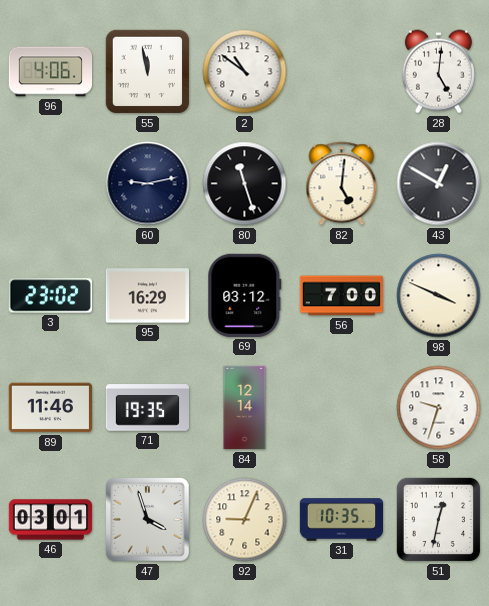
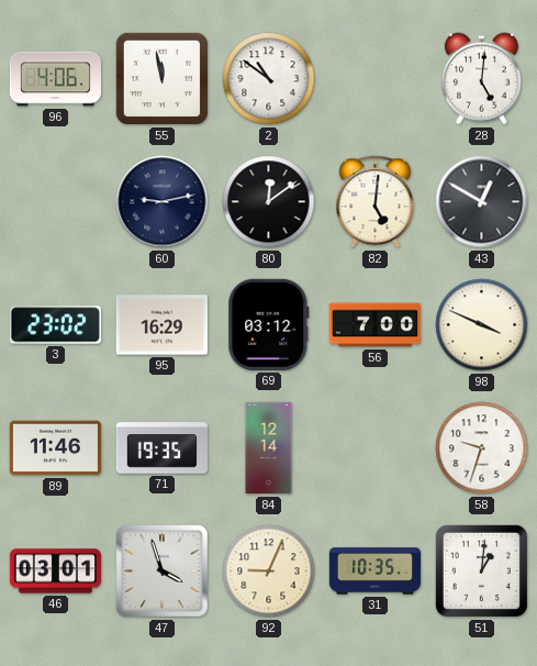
80: 11:27 -> 12:09
51: 12:32 -> 1:01
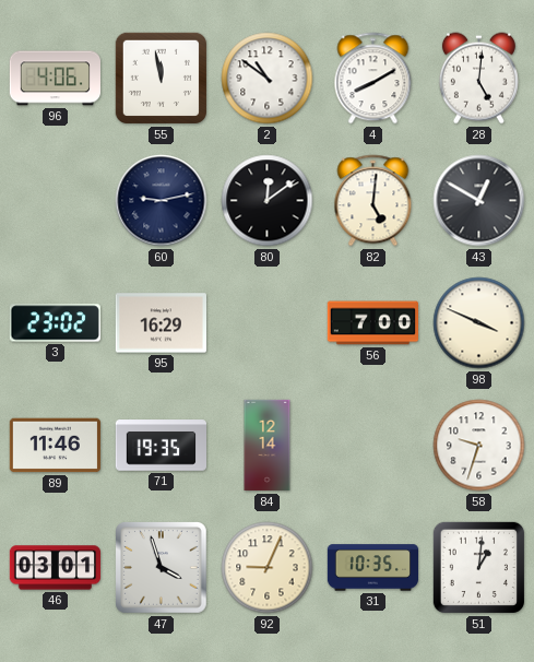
4: none -> 8:10
69: 03:12 -> none
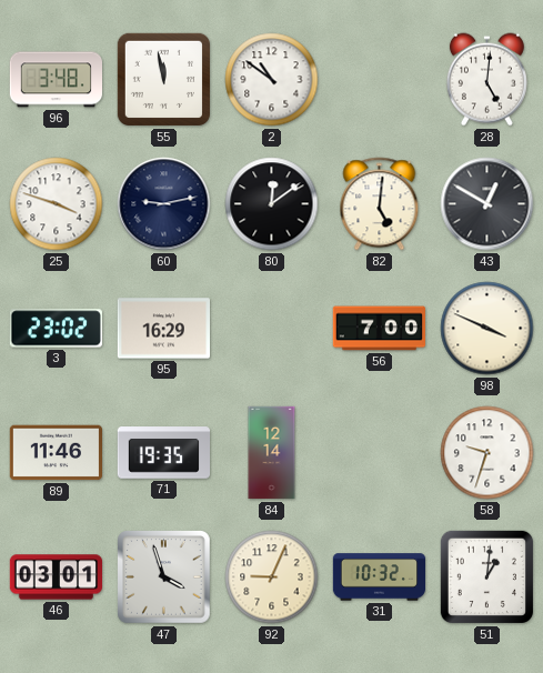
96: 4:06 -> 3:48
4: 8:10 -> none
25: none -> 3:48
31: 10:35 -> 10:32
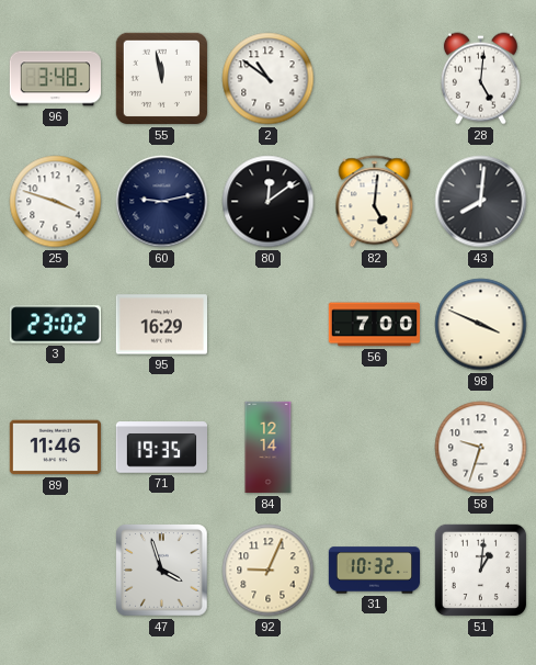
43: 12:50 -> 8:01
46: 03:01 -> none
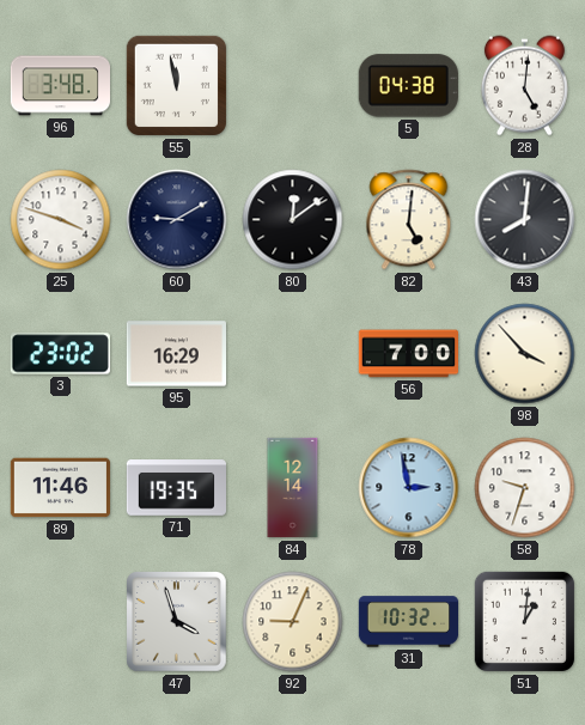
2: 10:51 -> none
5: none -> 04:38
60: 9:13 -> 9:10
98: 3:49 -> 3:53
78: none -> 2:58
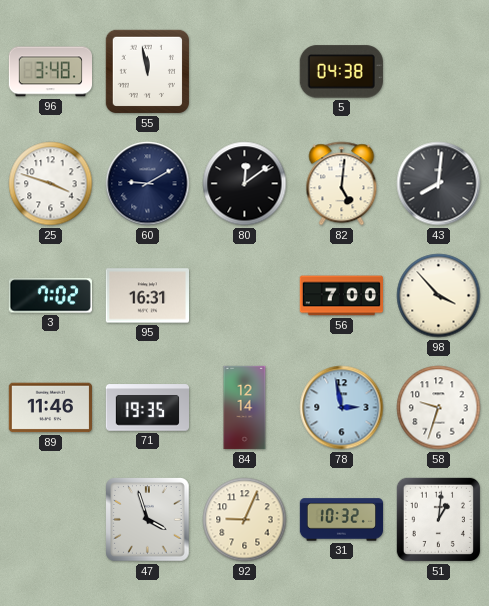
28: 5:01 -> none
3: 23:02 -> 7:02
95: 16:29 -> 16:31
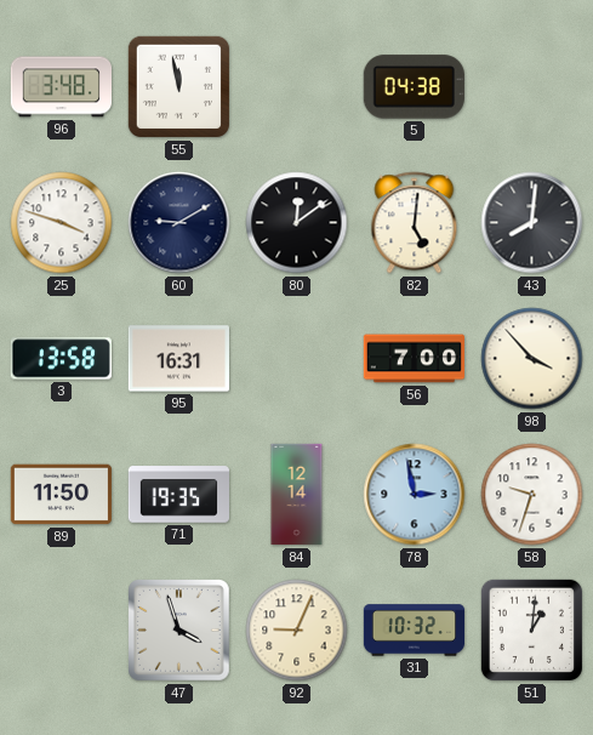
3: 7:02 -> 13:58
89: 11:46 -> 11:50
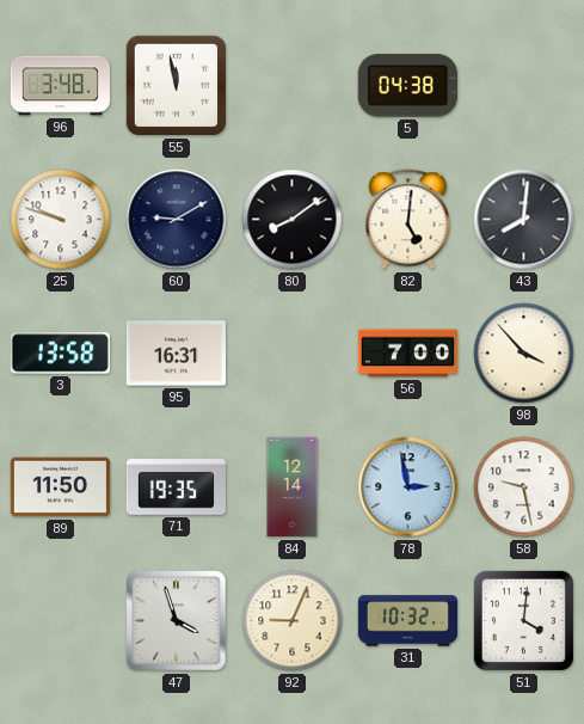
25: 3:48 -> 9:48
80: 12:09 -> 8:09
58: 9:33 -> 9:28
51: 1:01 -> 4:01
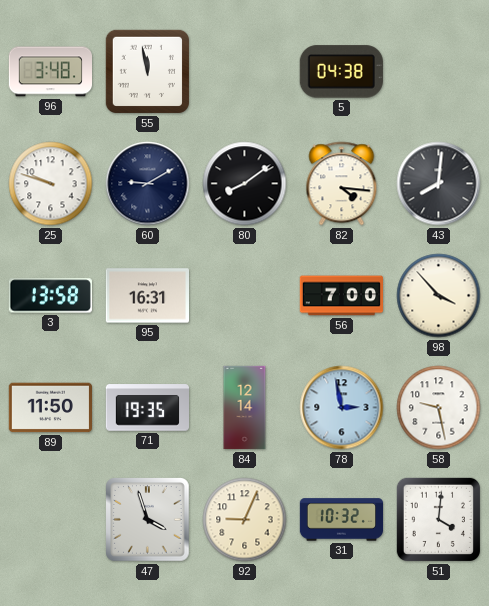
82: 5:01 -> 4:16
